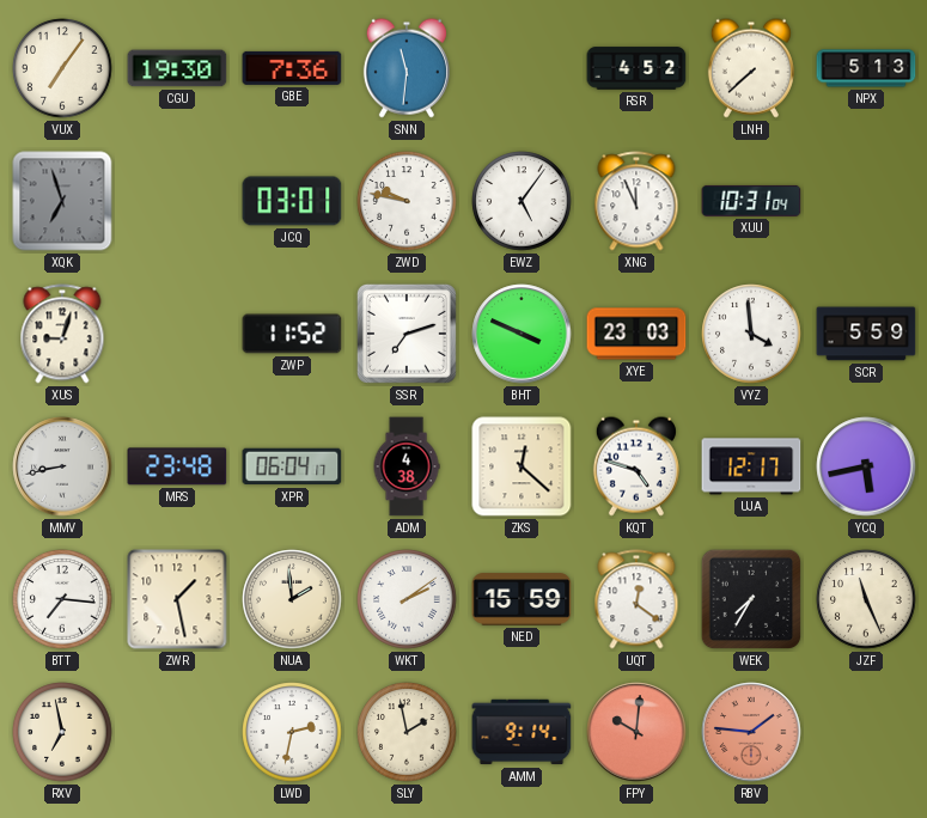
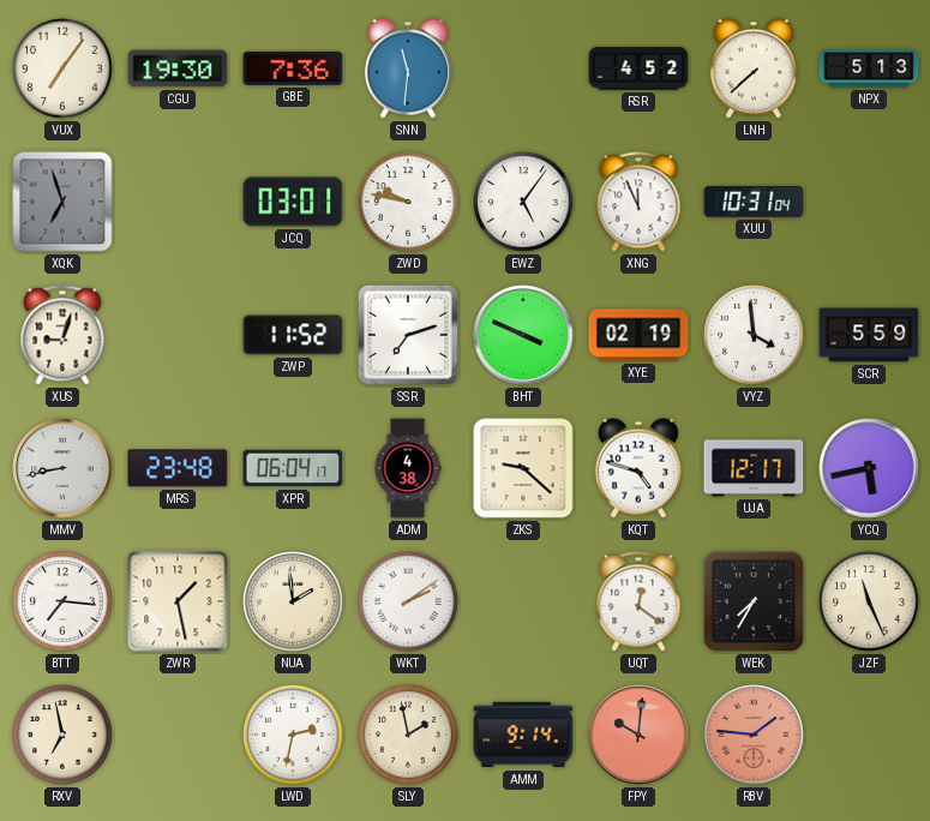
XYE: 23:03 -> 02:19
ZKS: 12:22 -> 9:22
NED: 15:59 -> none
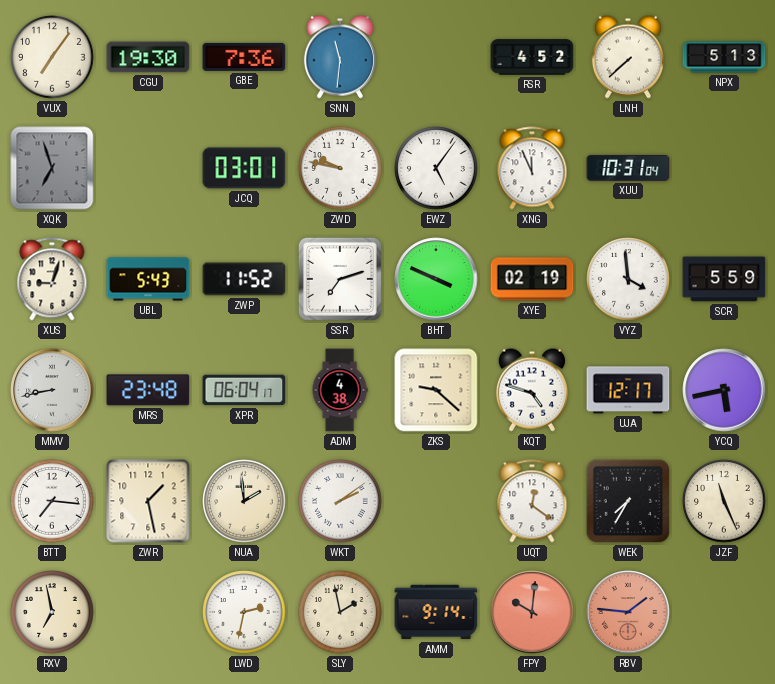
UBL: none -> 5:43
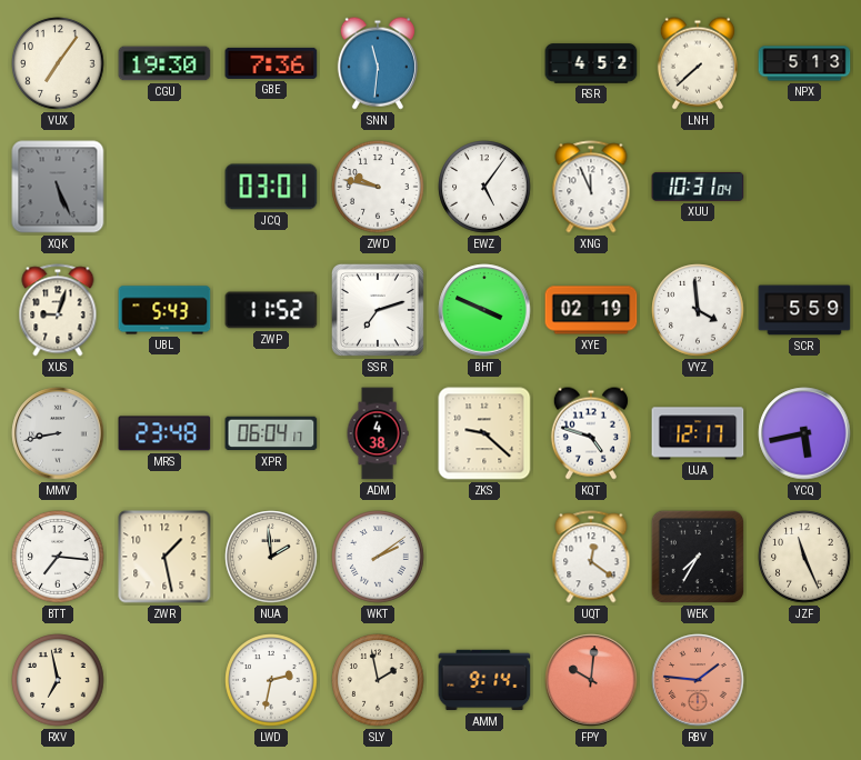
XQK: 6:57 -> 5:26
